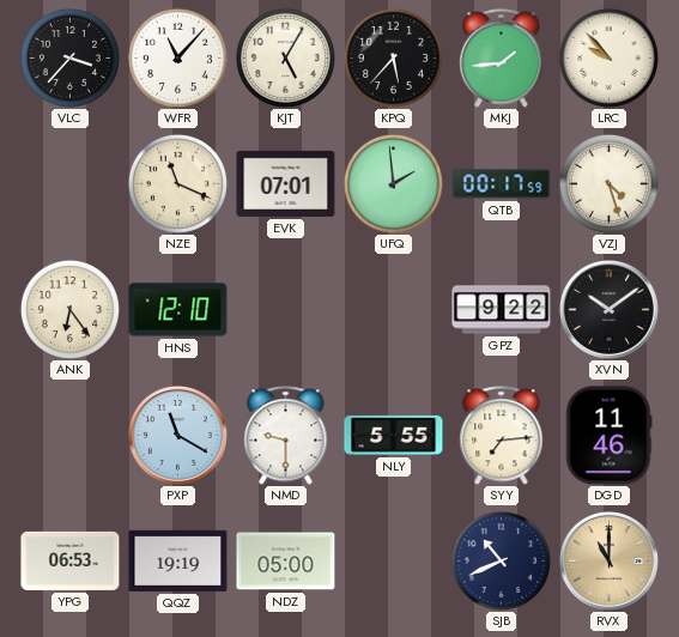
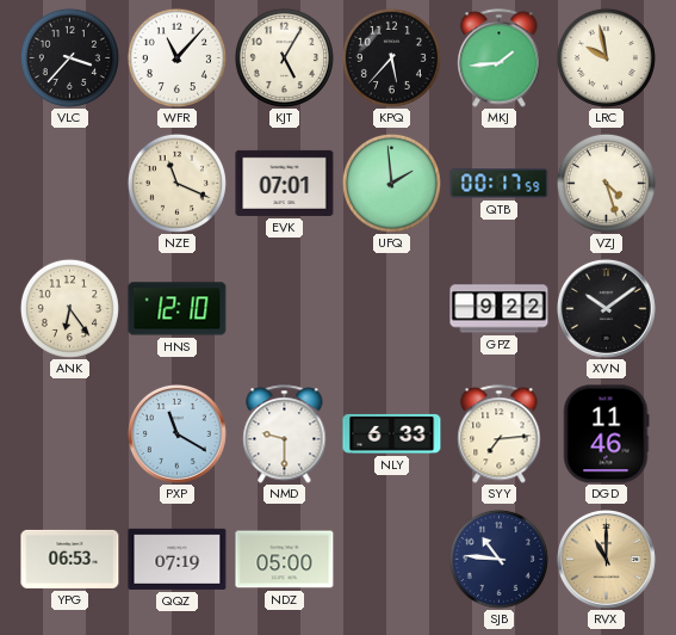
LRC: 9:53 -> 9:58
NLY: 5:55 -> 6:33
QQZ: 19:19 -> 07:19
SJB: 10:41 -> 10:46
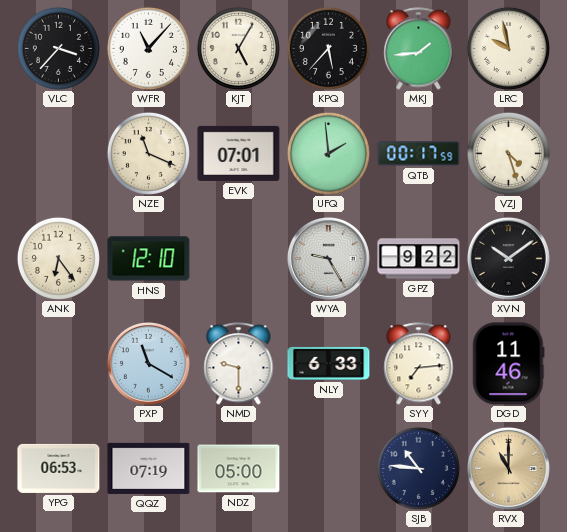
WYA: none -> 9:25
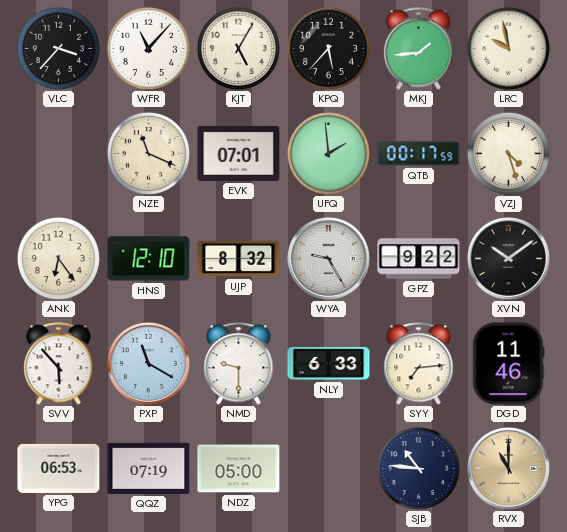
UJP: none -> 8:32
SVV: none -> 5:53
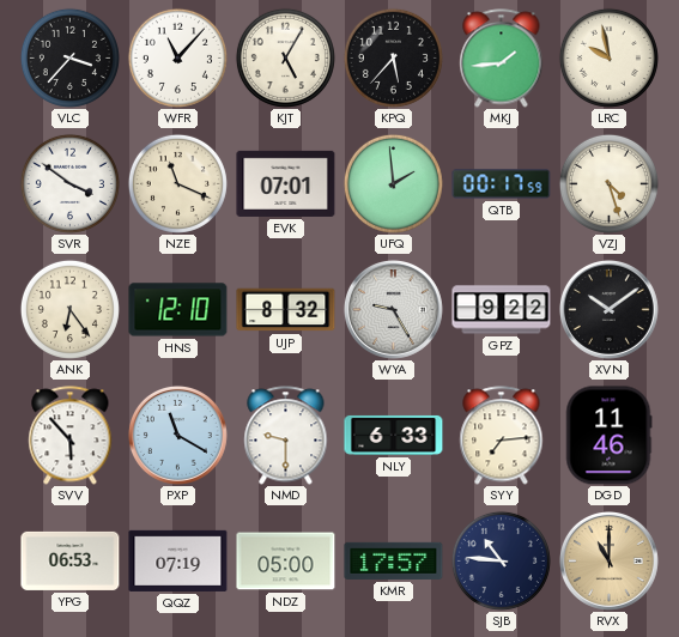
SVR: none -> 3:51
KMR: none -> 17:57
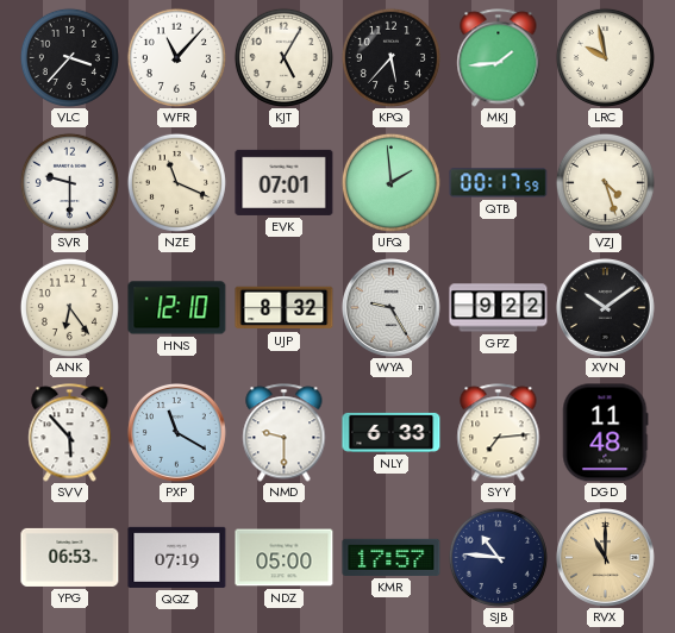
SVR: 3:51 -> 9:30
DGD: 11:46 -> 11:48
